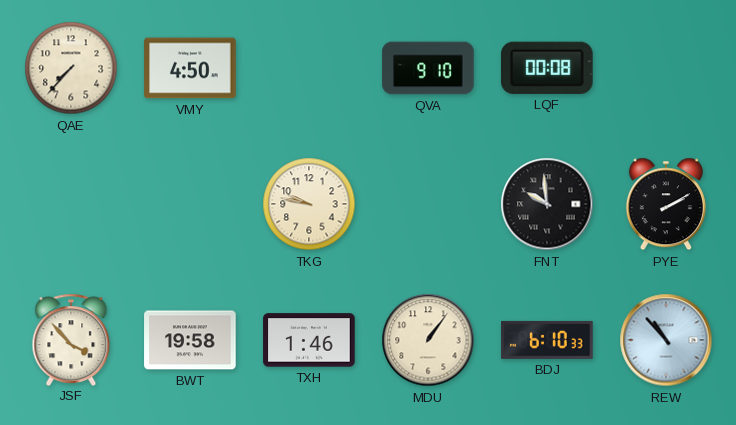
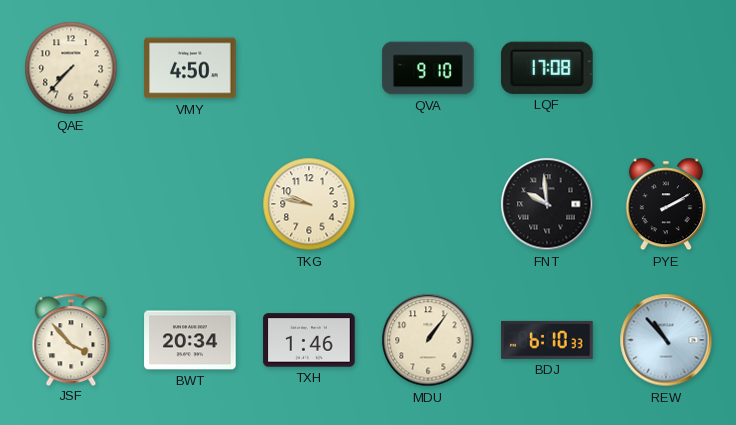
LQF: 00:08 -> 17:08
BWT: 19:58 -> 20:34
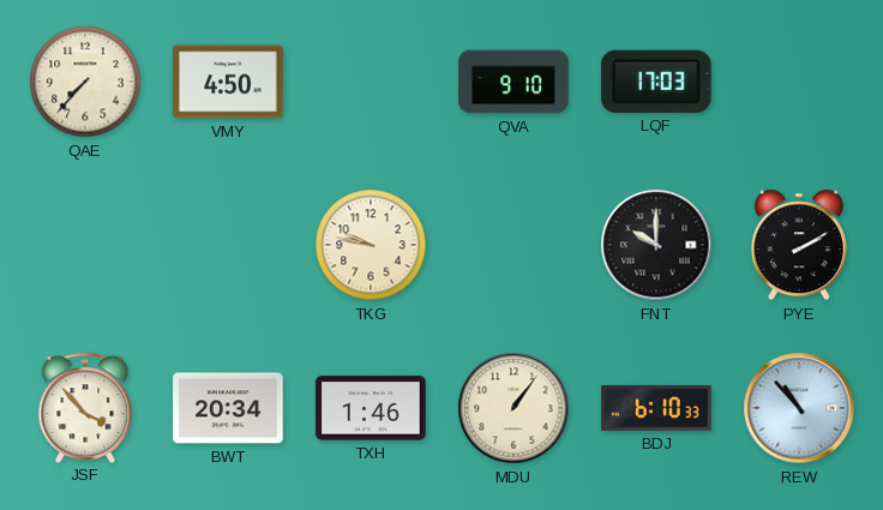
LQF: 17:08 -> 17:03
FNT: 9:59 -> 10:00
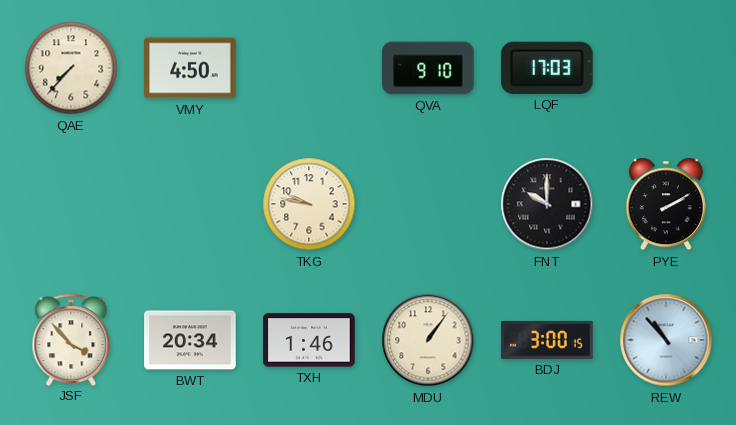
BDJ: 6:10 -> 3:00
